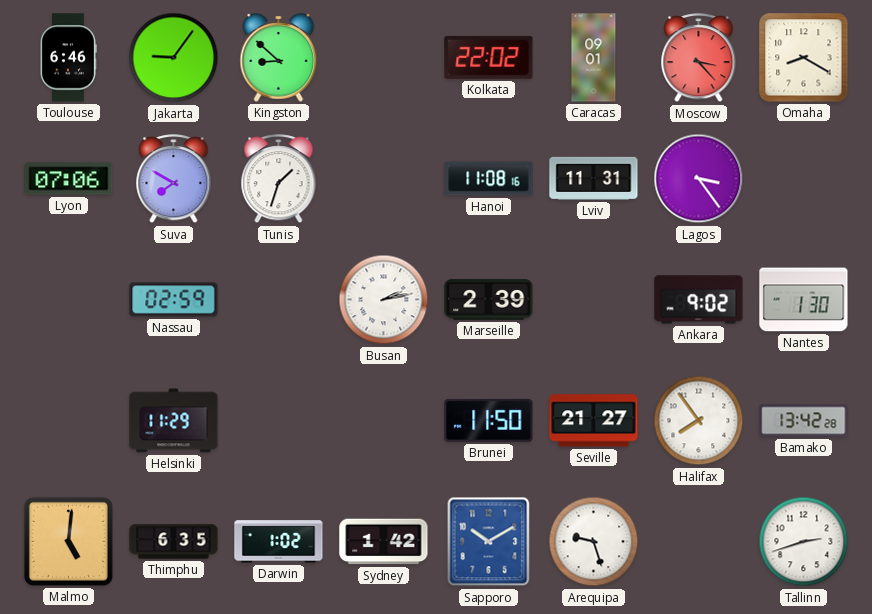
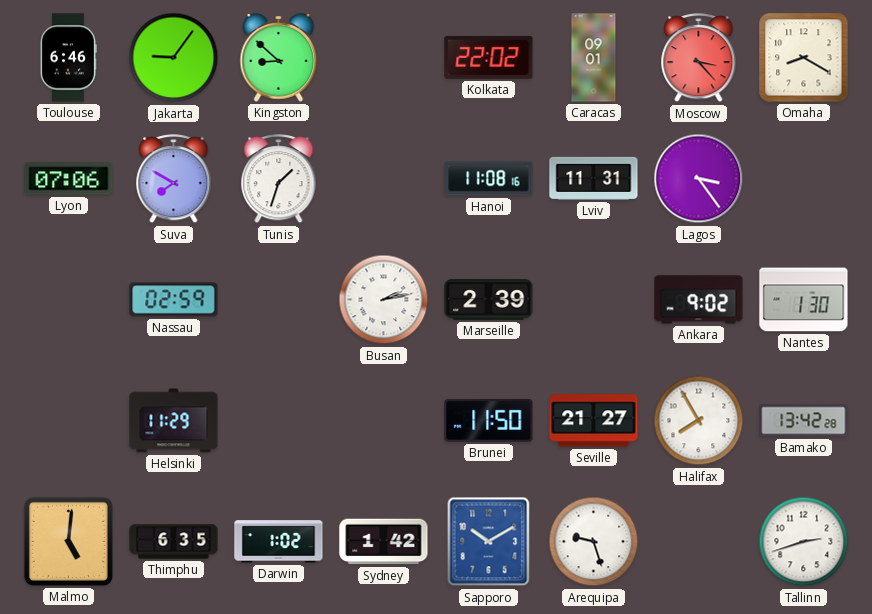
Halifax: 7:54 -> 7:55
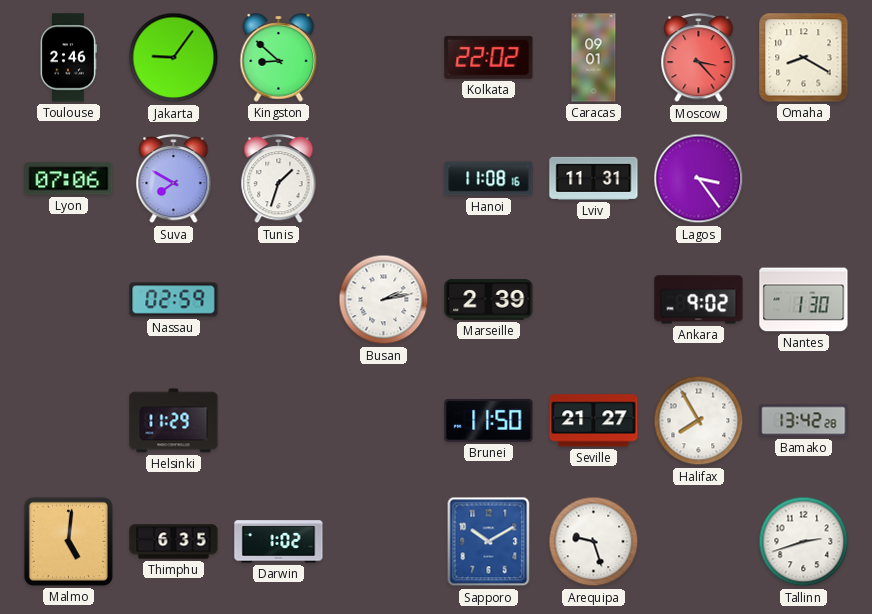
Toulouse: 6:46 -> 2:46
Sydney: 1:42 -> none
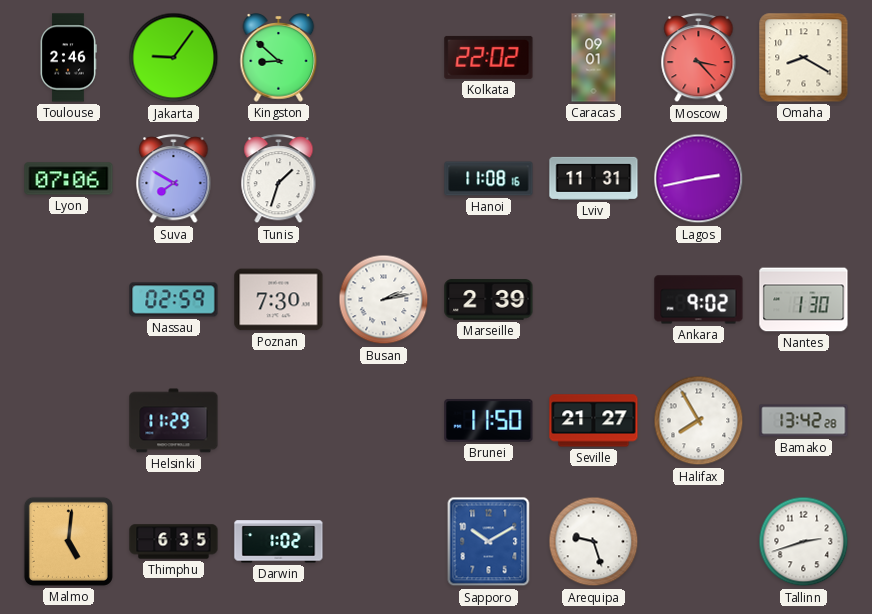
Lagos: 3:24 -> 2:43
Poznan: none -> 7:30
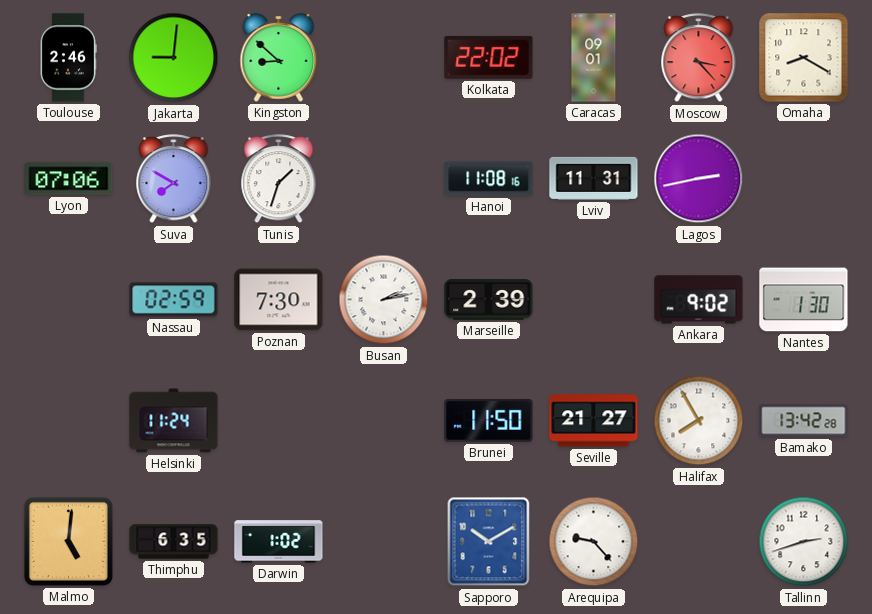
Jakarta: 9:06 -> 9:01
Helsinki: 11:29 -> 11:24
Arequipa: 9:27 -> 9:23
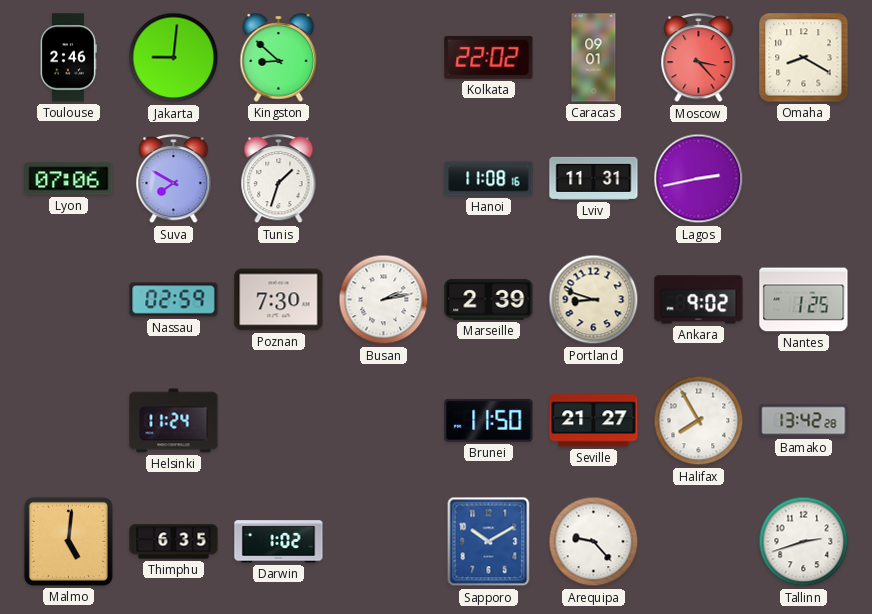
Portland: none -> 8:48
Nantes: 1:30 -> 1:25
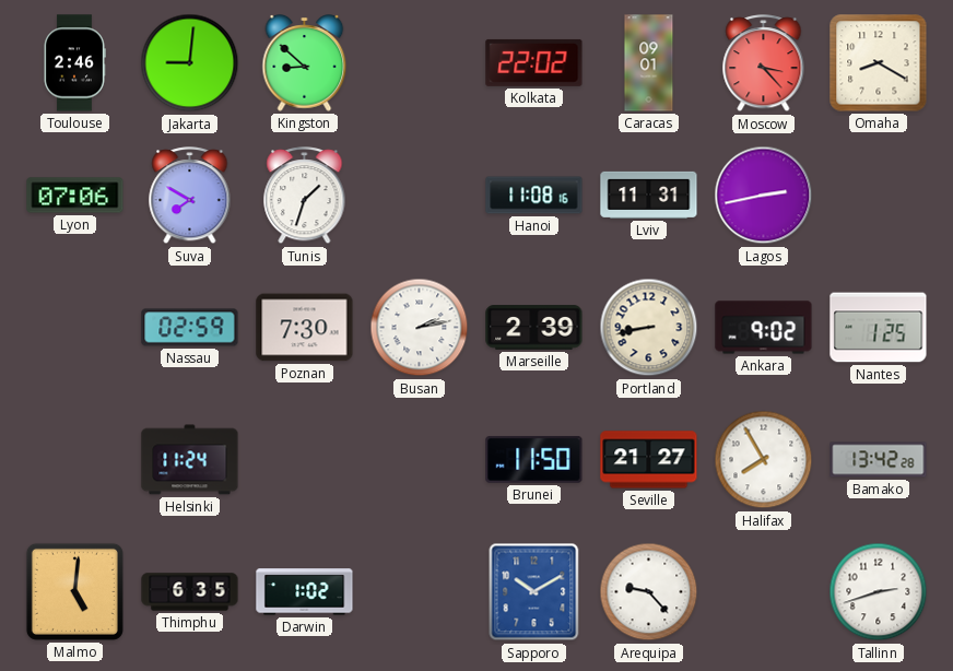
Portland: 8:48 -> 8:43
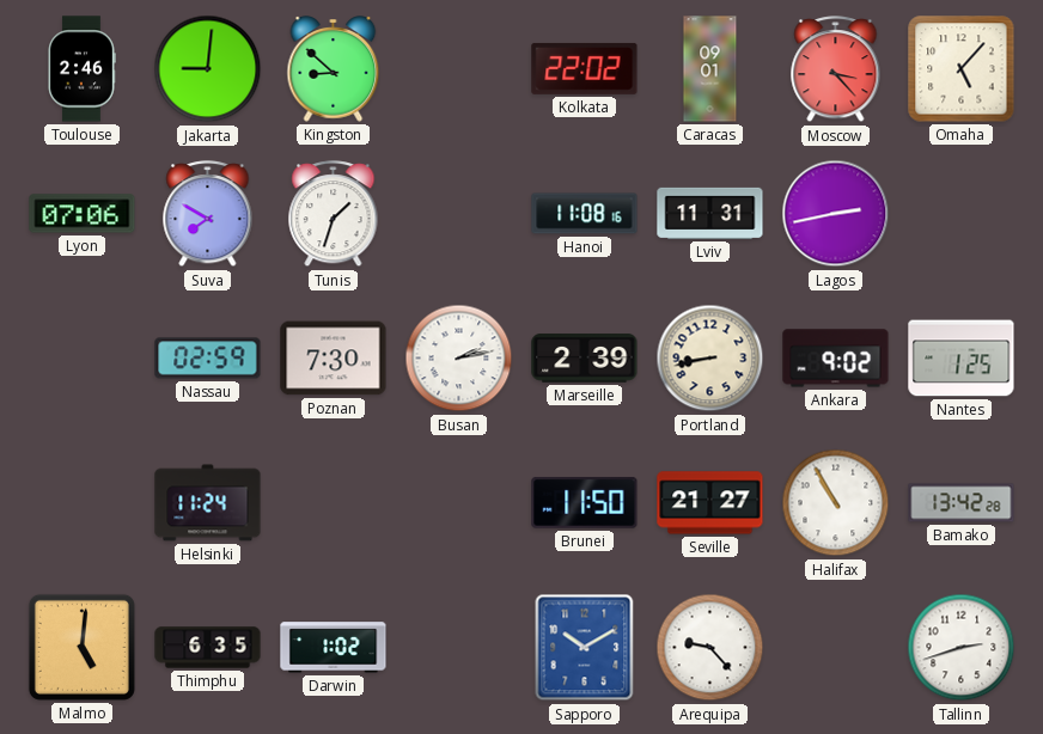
Omaha: 8:20 -> 5:07
Halifax: 7:55 -> 10:55
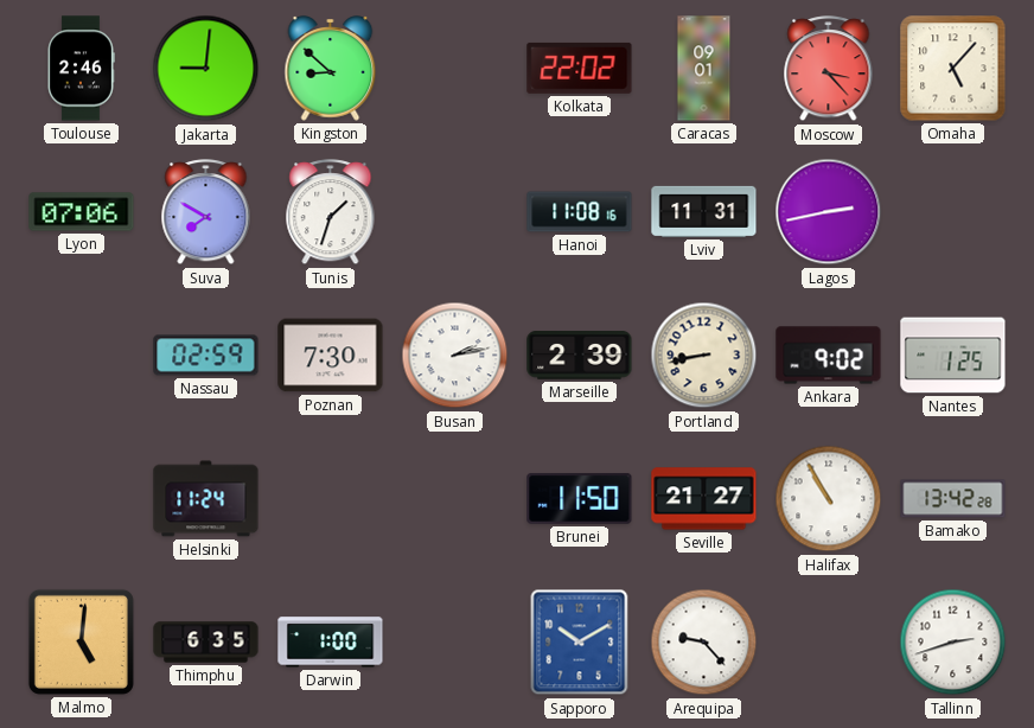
Darwin: 1:02 -> 1:00
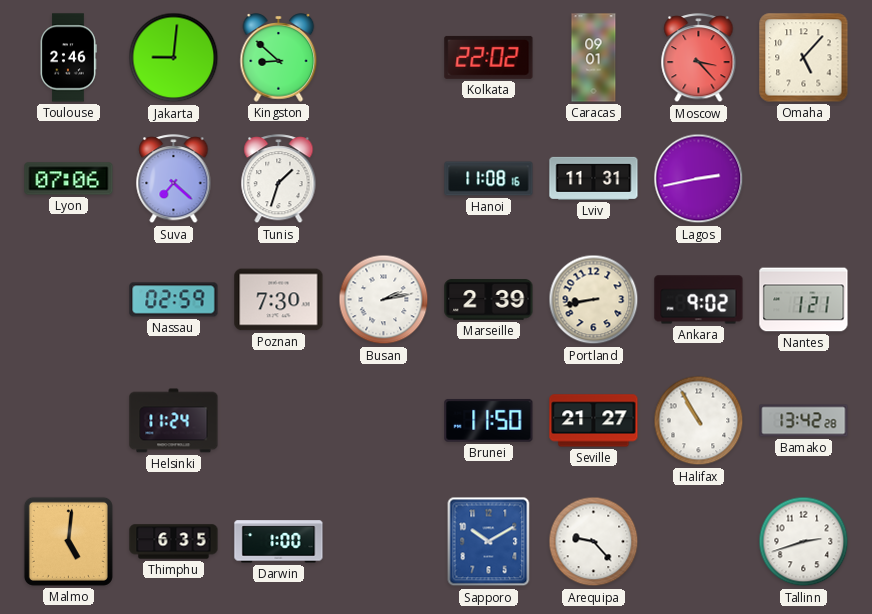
Suva: 7:50 -> 7:22
Nantes: 1:25 -> 1:21
